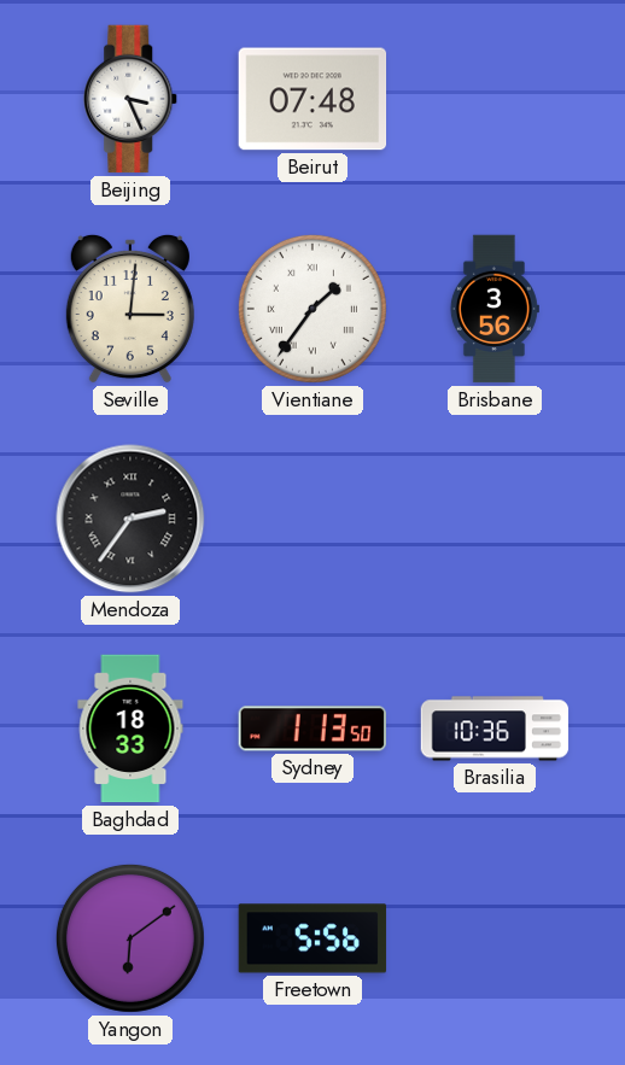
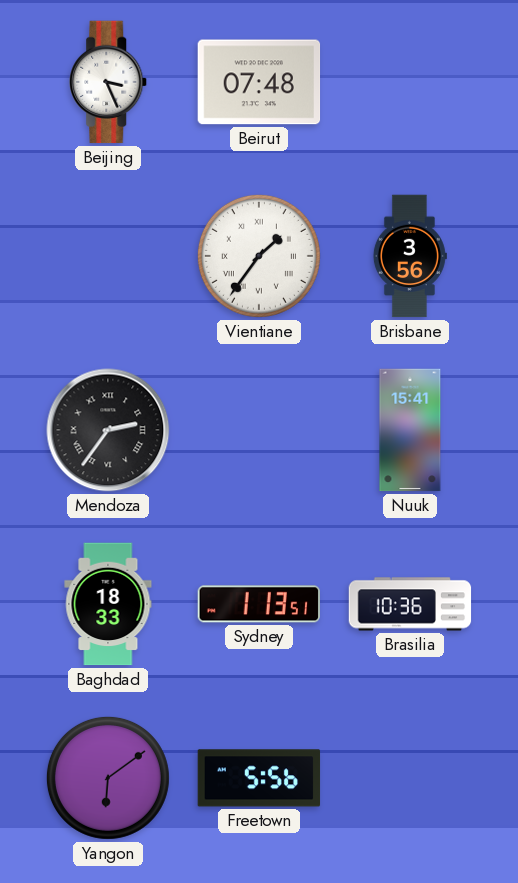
Seville: 3:01 -> none
Nuuk: none -> 15:41
Sydney: 1:13:50 -> 1:13:51
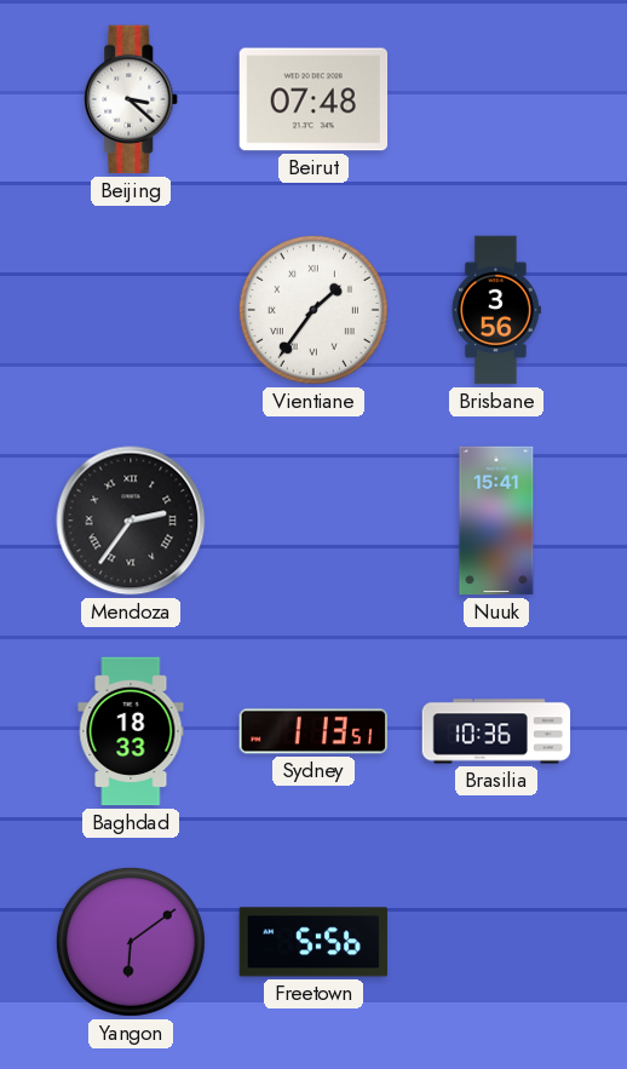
Beijing: 3:26 -> 3:22
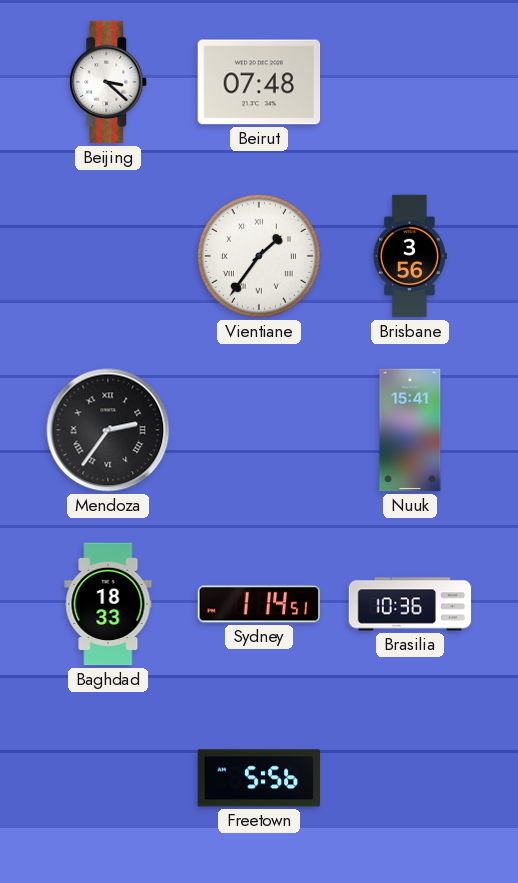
Sydney: 1:13 -> 1:14
Yangon: 6:09 -> none
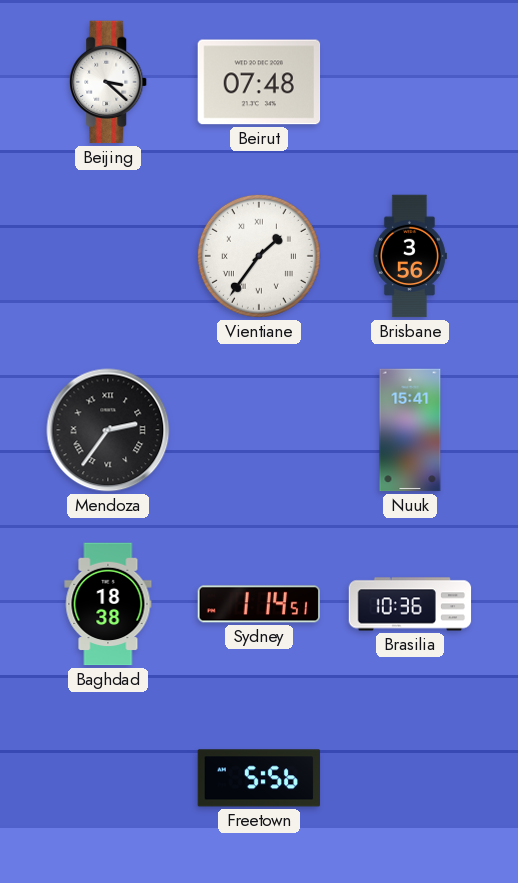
Baghdad: 18:33 -> 18:38
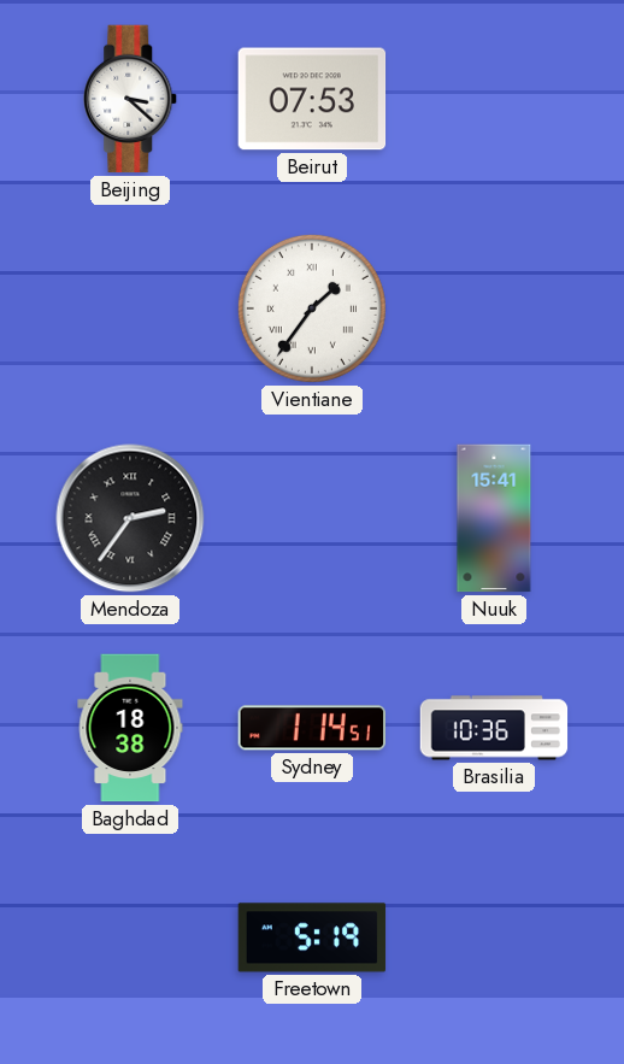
Beirut: 07:48 -> 07:53
Brisbane: 3:56 -> none
Freetown: 5:56 -> 5:19
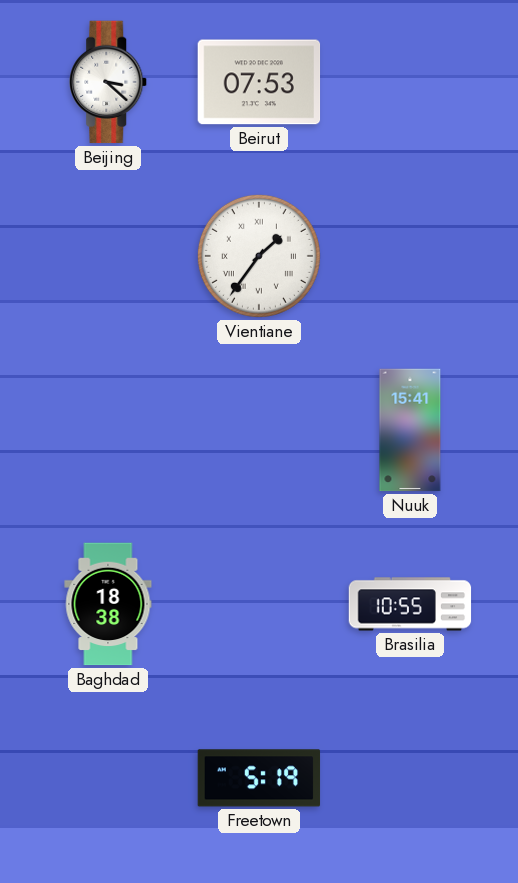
Mendoza: 2:36 -> none
Sydney: 1:14 -> none
Brasilia: 10:36 -> 10:55
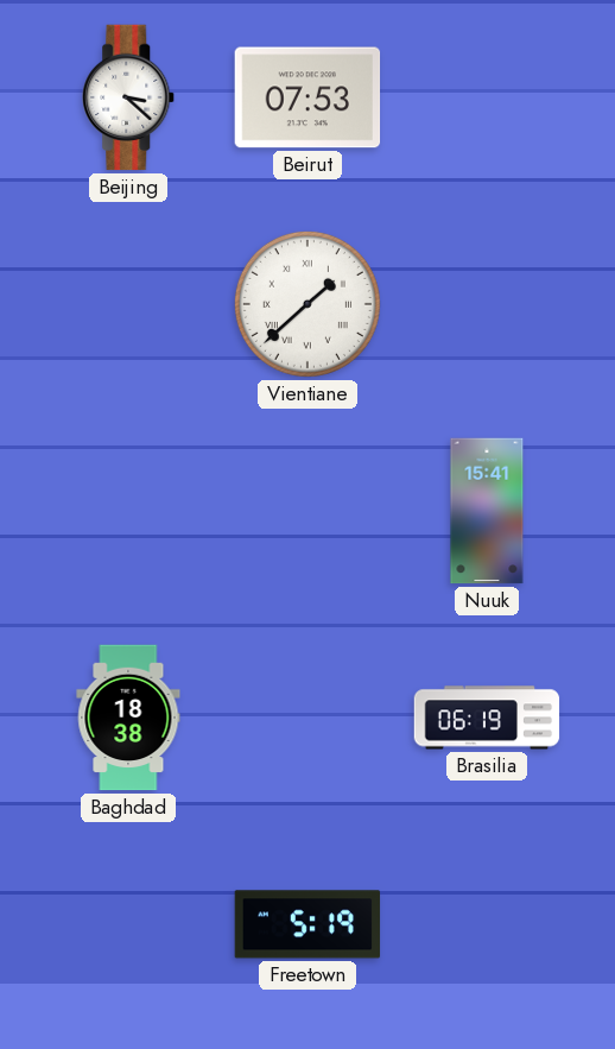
Vientiane: 1:36 -> 1:38
Brasilia: 10:55 -> 06:19
